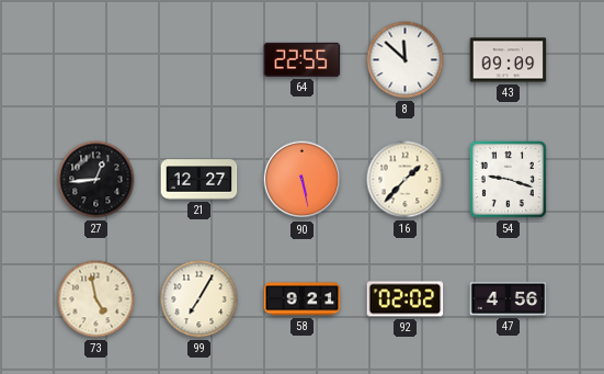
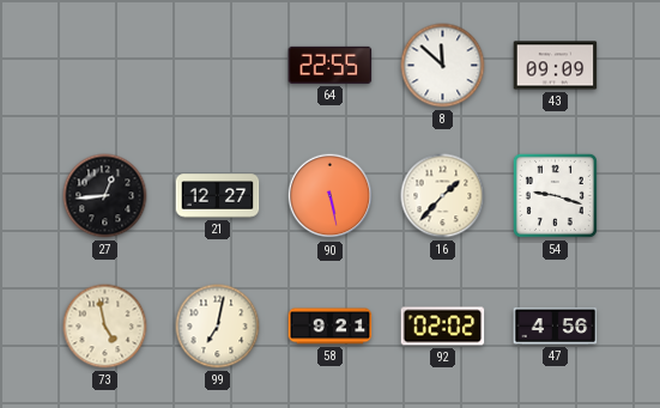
99: 7:05 -> 7:02
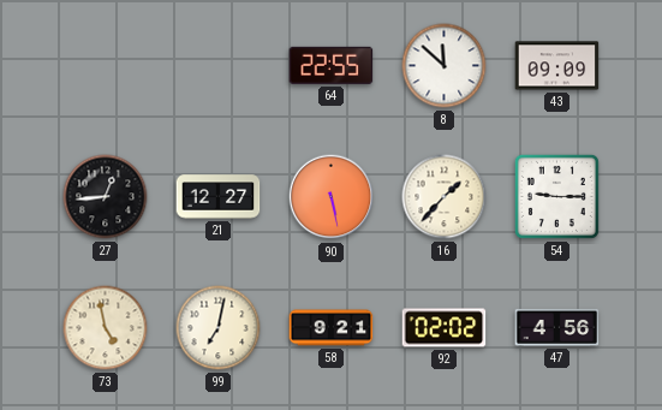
54: 9:18 -> 9:15
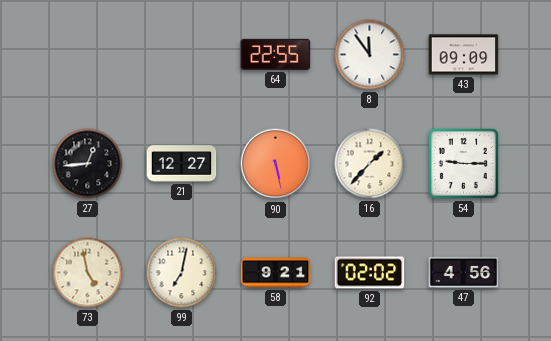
8: 11:52 -> 11:54
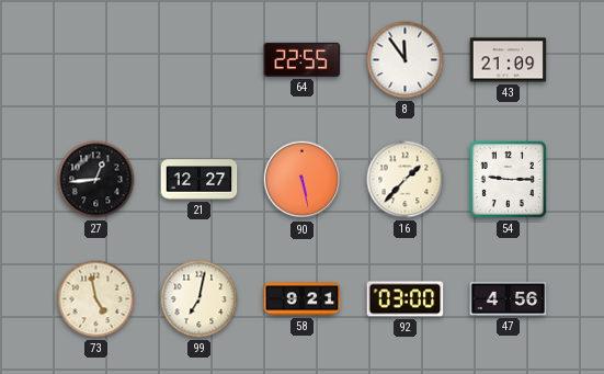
43: 09:09 -> 21:09
92: 02:02 -> 03:00
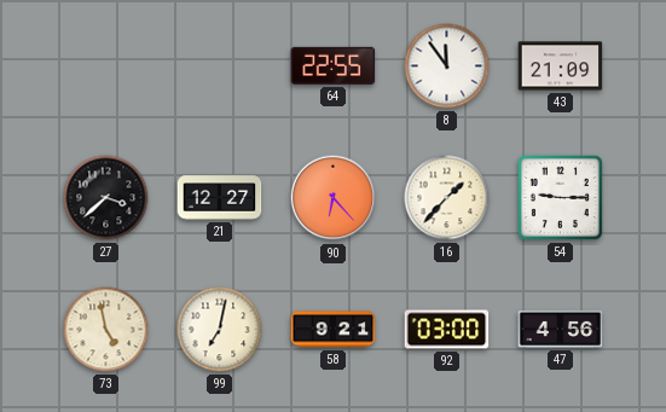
27: 12:44 -> 3:38
90: 5:28 -> 6:23
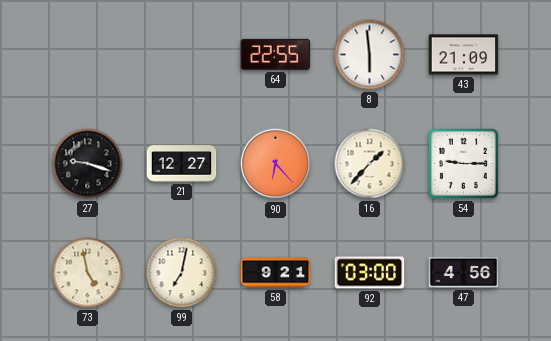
8: 11:54 -> 5:59
27: 3:38 -> 9:18
